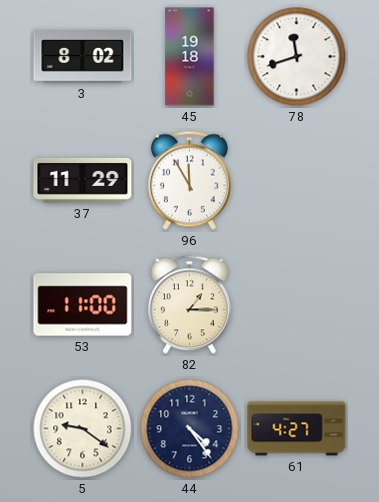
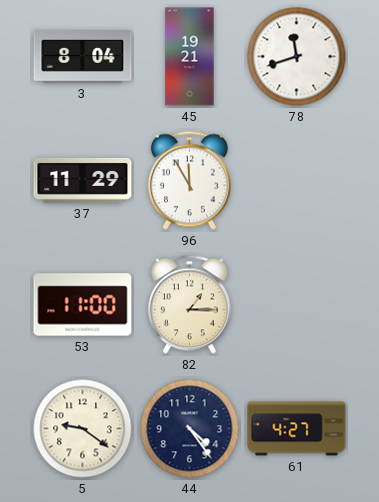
3: 8:02 -> 8:04
45: 19:18 -> 19:21
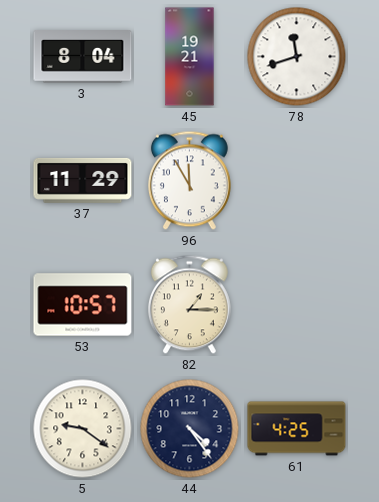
53: 11:00 -> 10:57
61: 4:27 -> 4:25
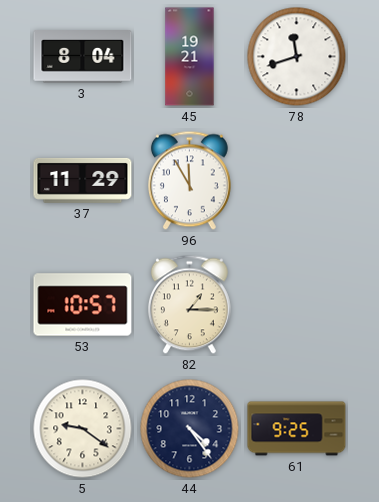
61: 4:25 -> 9:25
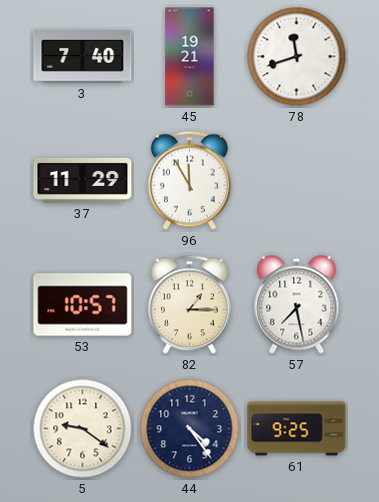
3: 8:04 -> 7:40
57: none -> 7:28
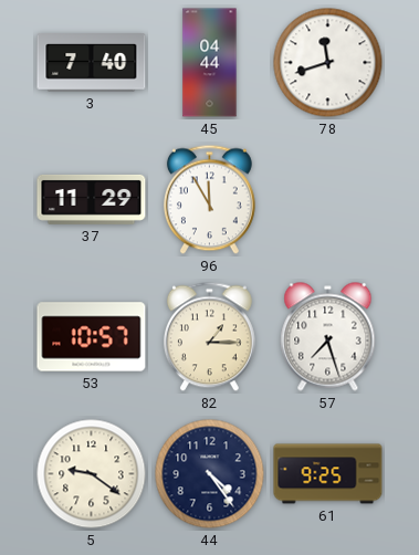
45: 19:21 -> 04:44
57: 7:28 -> 7:27
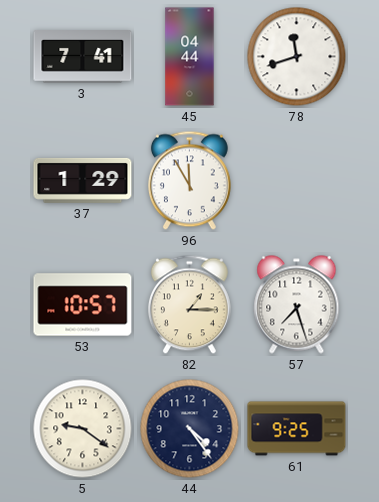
3: 7:40 -> 7:41
37: 11:29 -> 1:29
